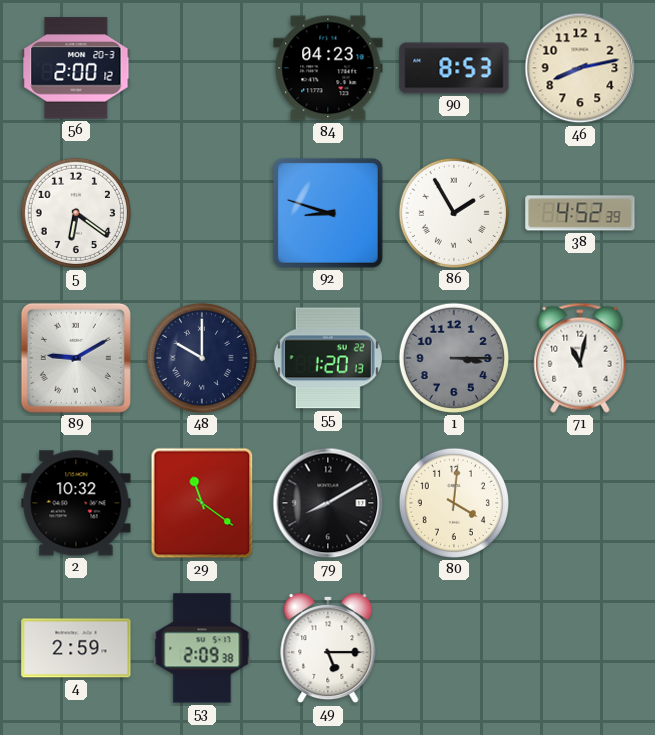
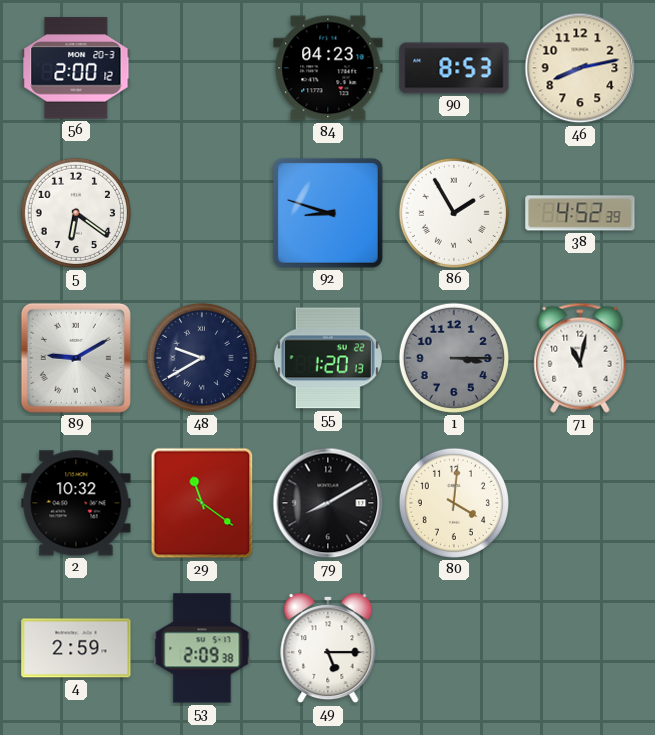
48: 10:00 -> 9:40
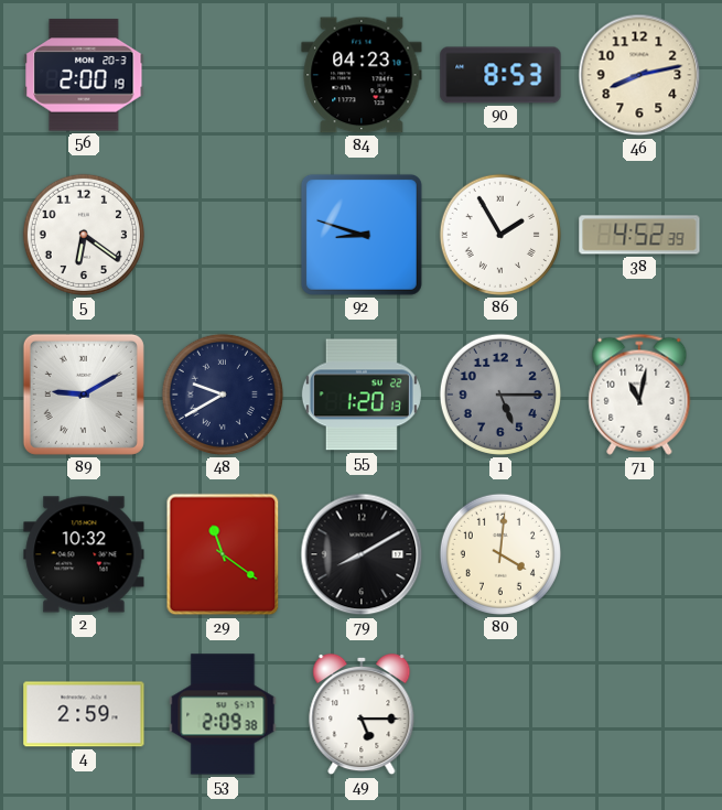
56: 2:00:12 -> 2:00:19
1: 3:15 -> 5:15
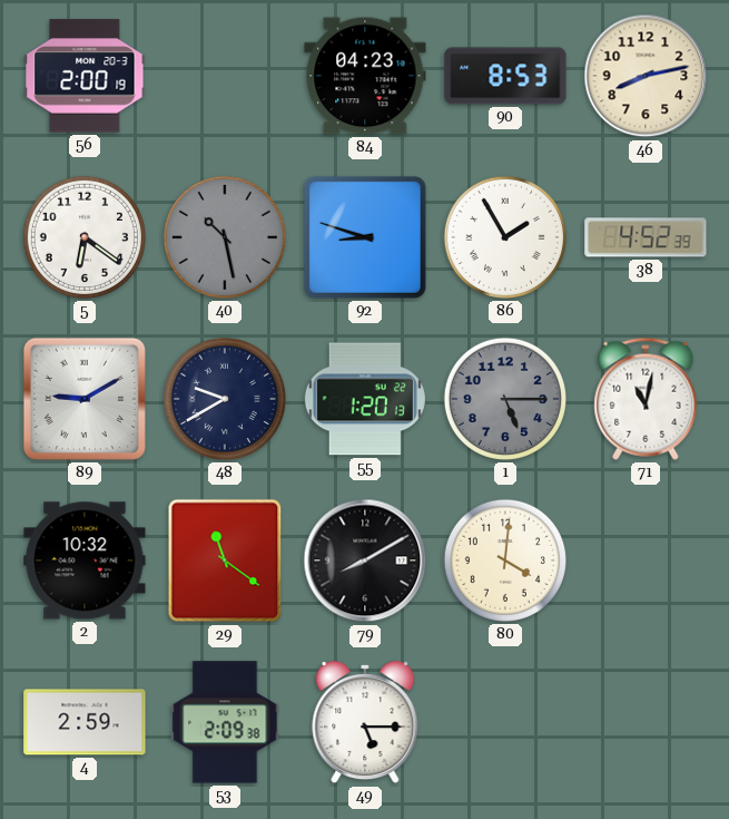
40: none -> 10:28
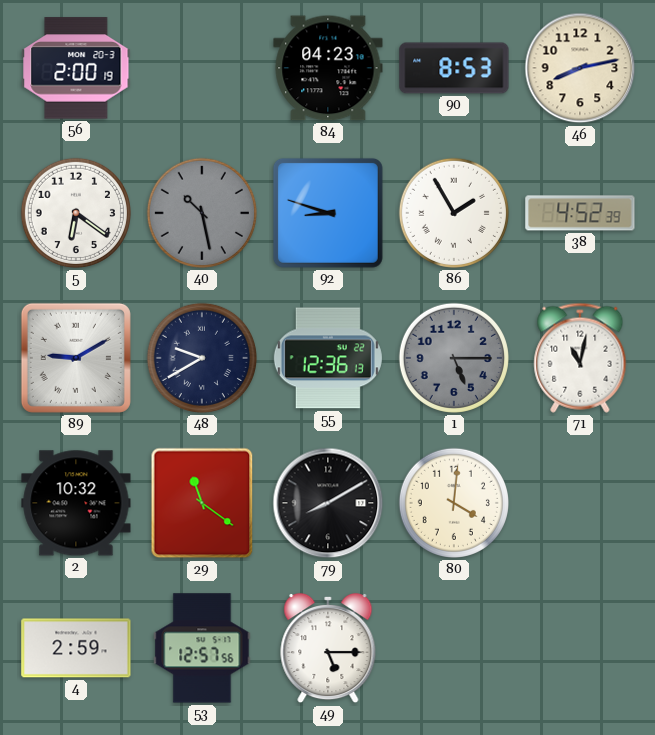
55: 1:20 -> 12:36
53: 2:09 -> 12:57
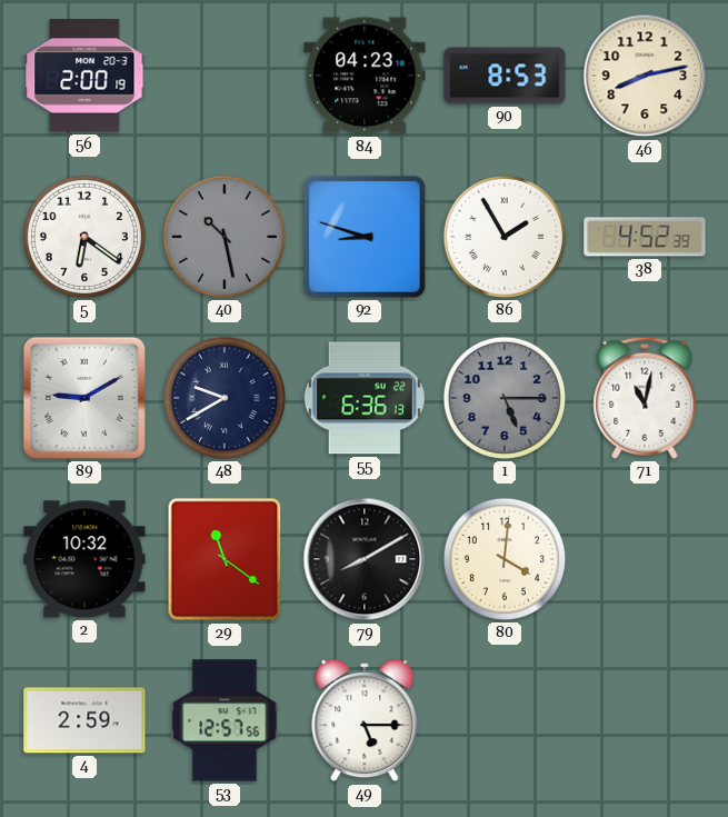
55: 12:36 -> 6:36
